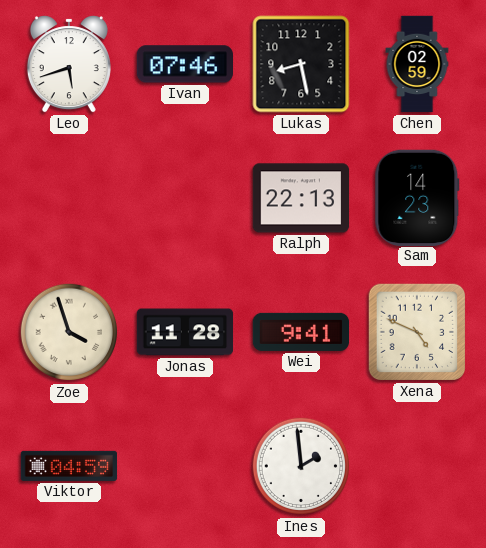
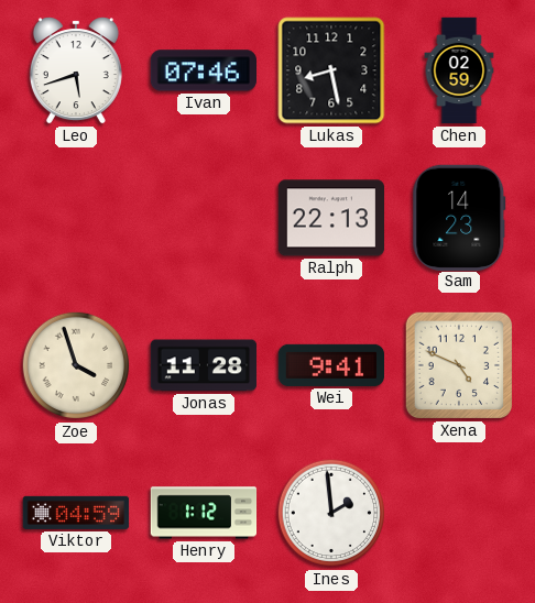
Henry: none -> 1:12
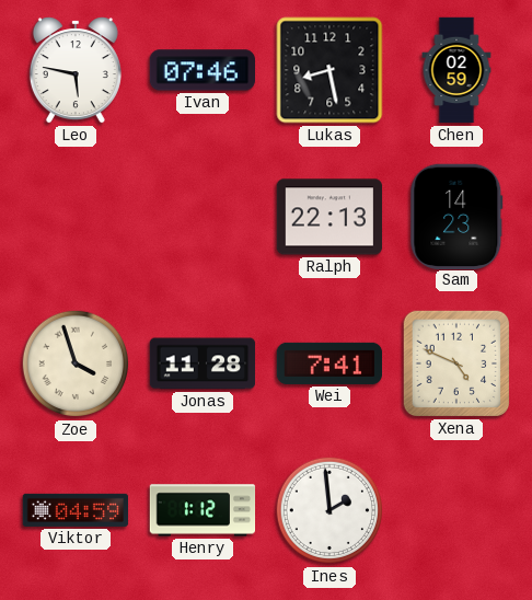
Leo: 5:42 -> 5:47
Wei: 9:41 -> 7:41
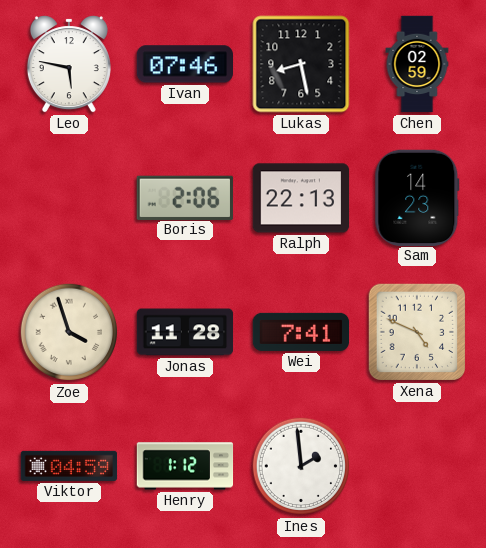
Boris: none -> 2:06
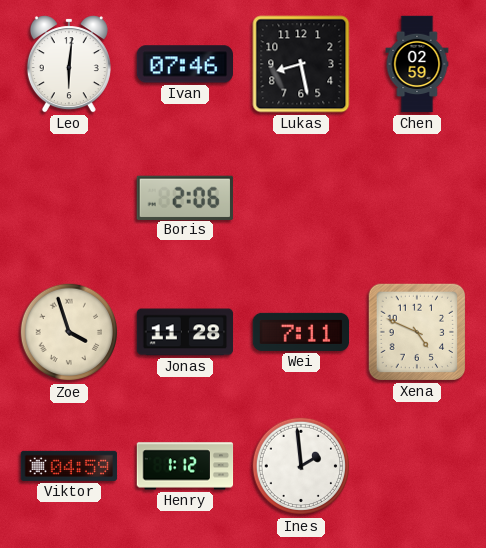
Leo: 5:47 -> 6:01
Ralph: 22:13 -> none
Sam: 14:23 -> none
Wei: 7:41 -> 7:11
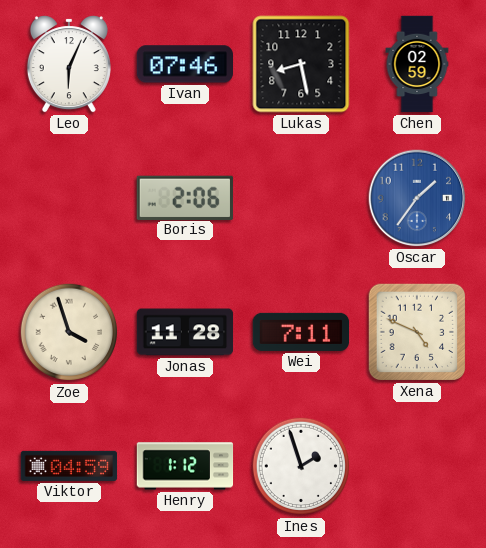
Leo: 6:01 -> 6:04
Oscar: none -> 1:36
Ines: 1:59 -> 1:57
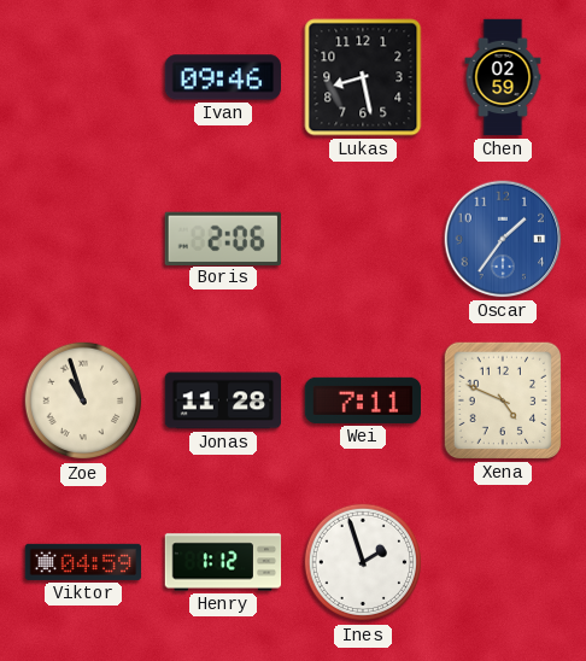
Leo: 6:04 -> none
Ivan: 07:46 -> 09:46
Zoe: 3:57 -> 10:57
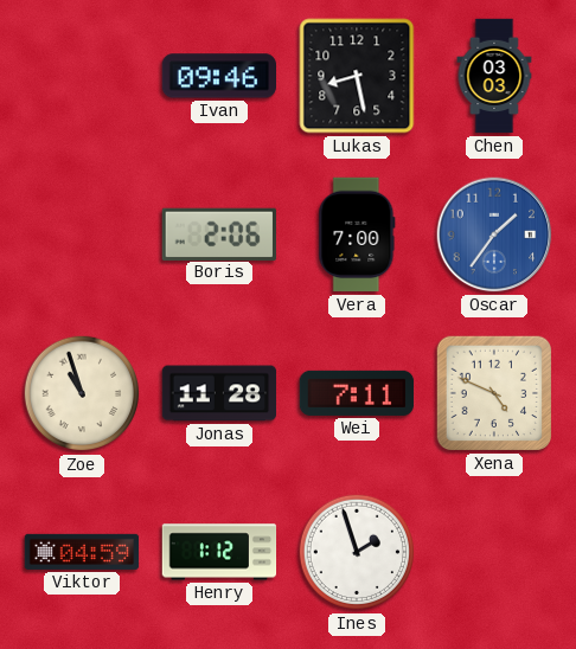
Chen: 02:59 -> 03:03
Vera: none -> 7:00
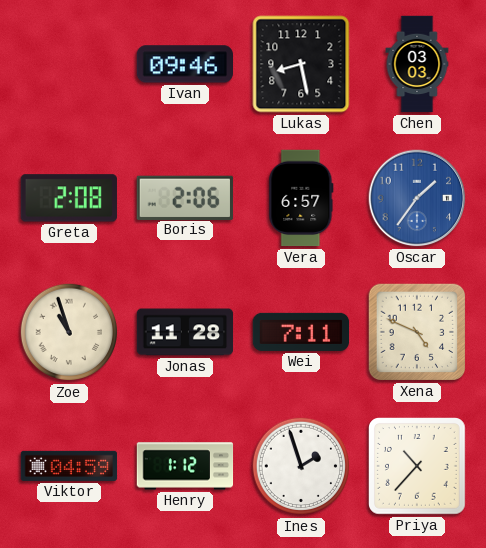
Greta: none -> 2:08
Vera: 7:00 -> 6:57
Priya: none -> 10:37
